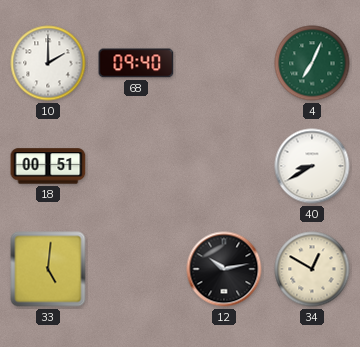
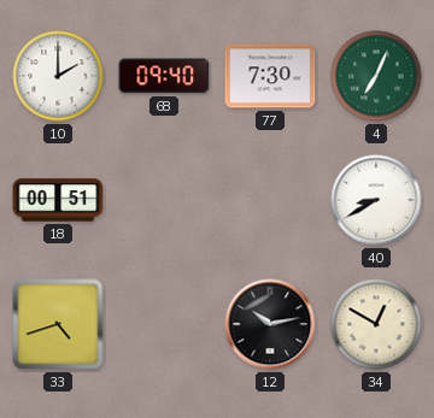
77: none -> 7:30
33: 5:01 -> 4:42
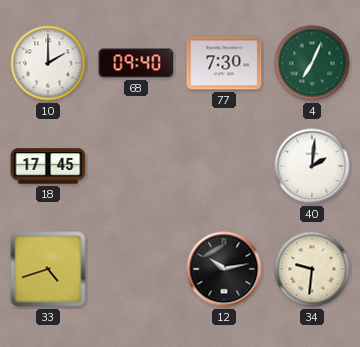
18: 00:51 -> 17:45
40: 8:40 -> 2:01
34: 12:50 -> 9:31
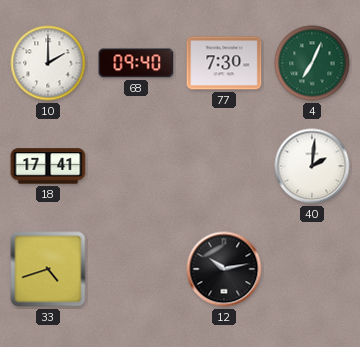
18: 17:45 -> 17:41
34: 9:31 -> none
